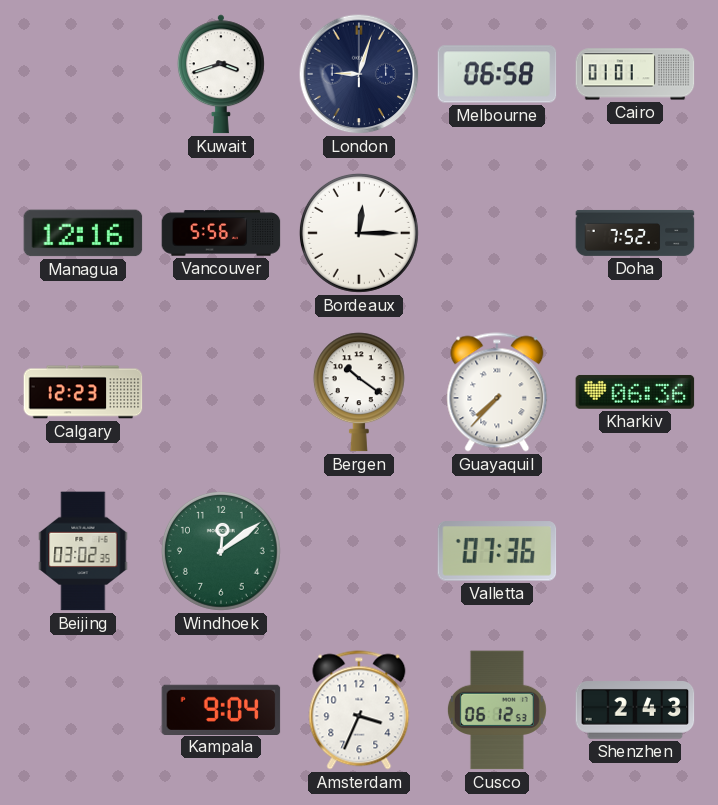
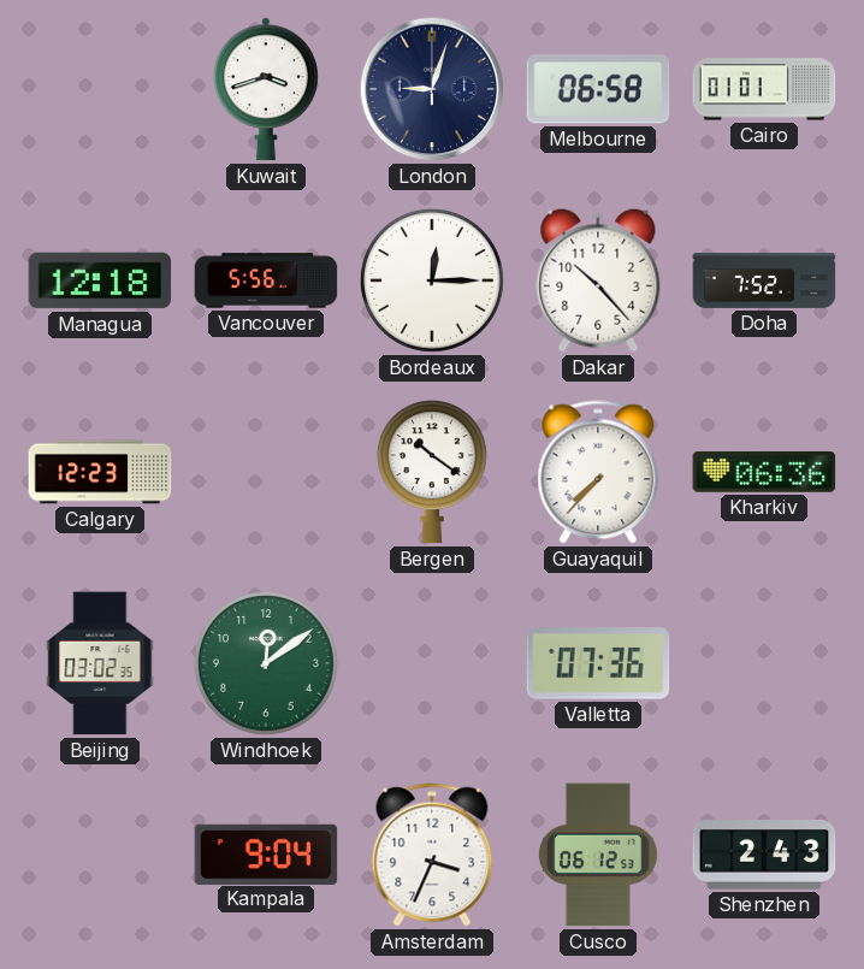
Managua: 12:16 -> 12:18
Dakar: none -> 10:23
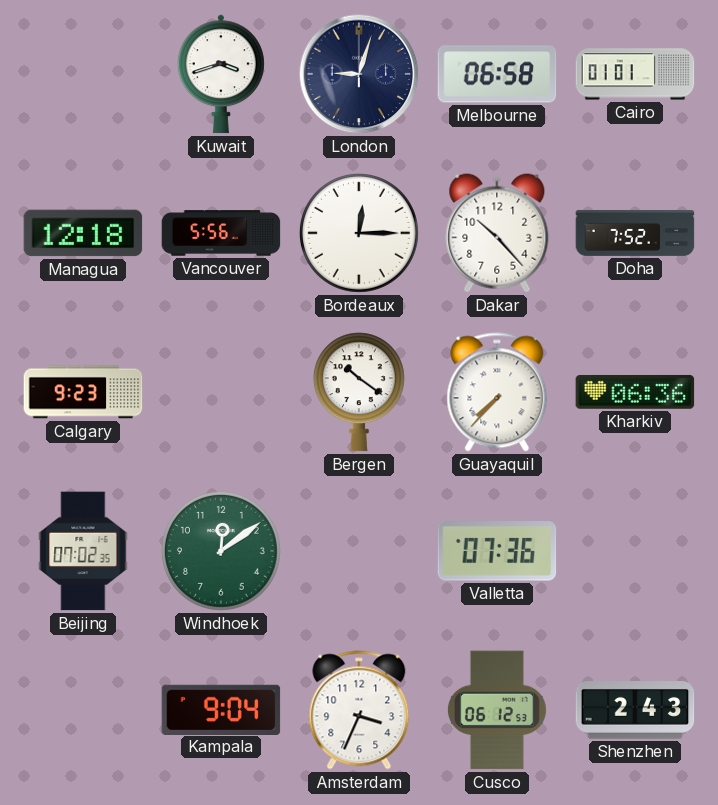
Calgary: 12:23 -> 9:23
Beijing: 03:02 -> 07:02
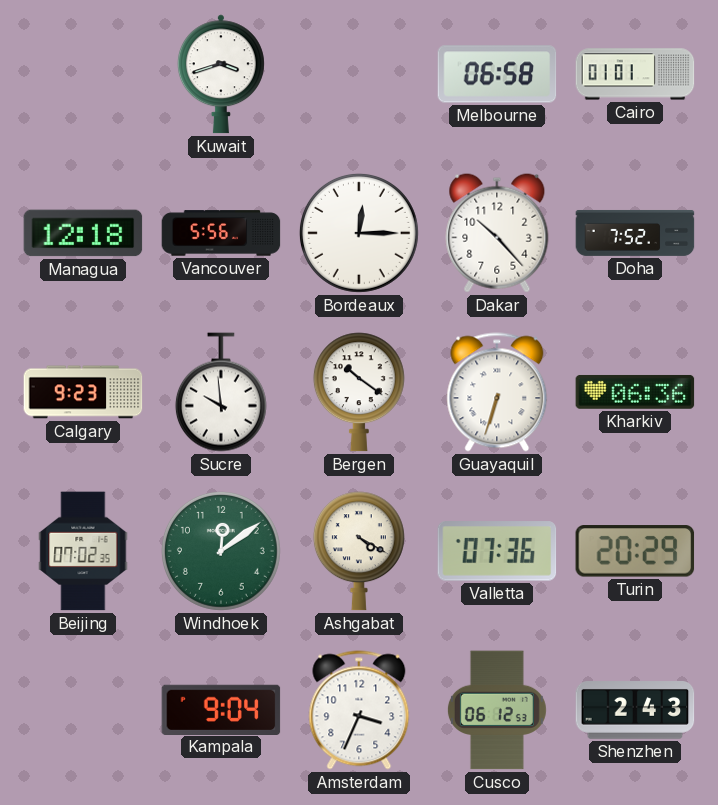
London: 9:03 -> none
Sucre: none -> 9:59
Guayaquil: 7:37 -> 6:33
Ashgabat: none -> 4:20
Turin: none -> 20:29
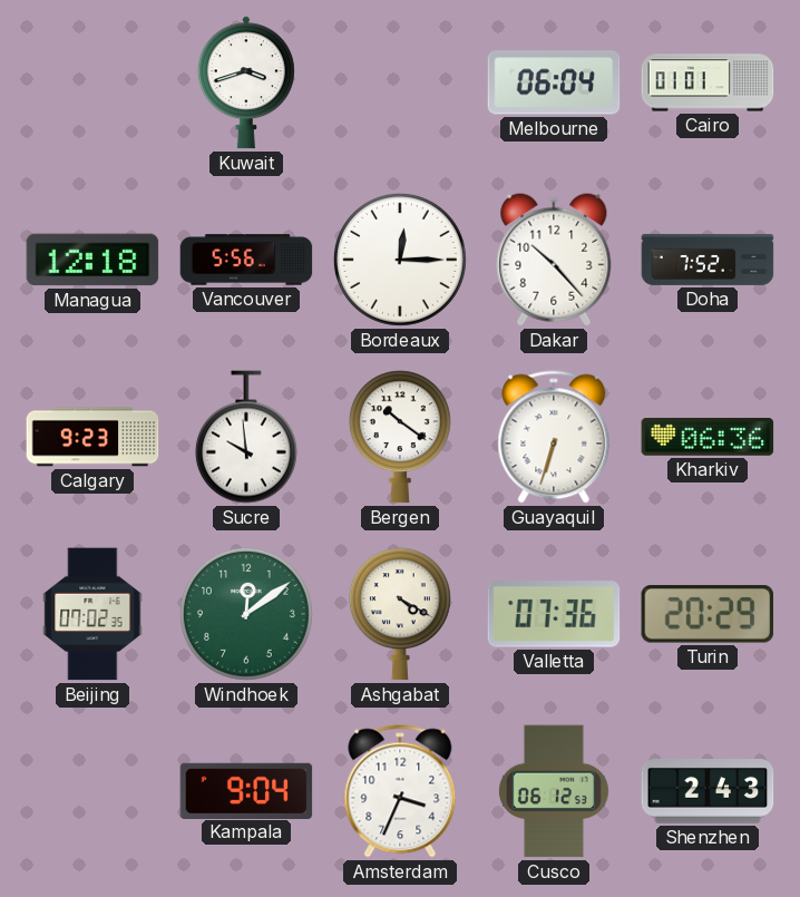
Melbourne: 06:58 -> 06:04
